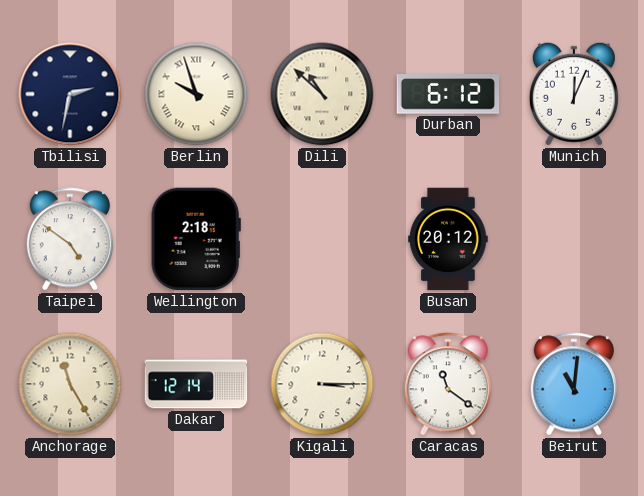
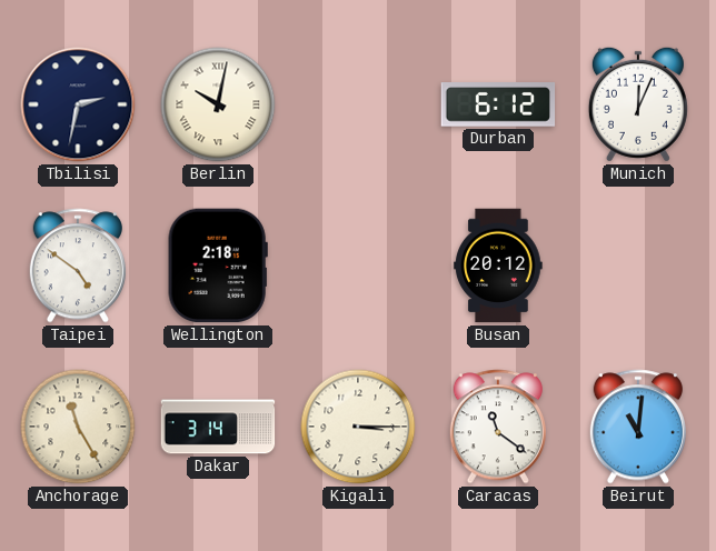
Berlin: 9:57 -> 10:02
Dili: 10:52 -> none
Dakar: 12:14 -> 3:14
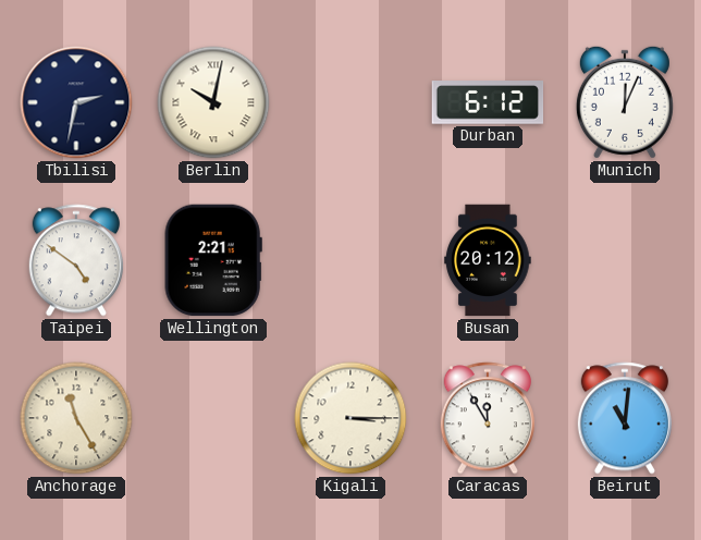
Wellington: 2:18 -> 2:21
Dakar: 3:14 -> none
Caracas: 11:21 -> 11:55
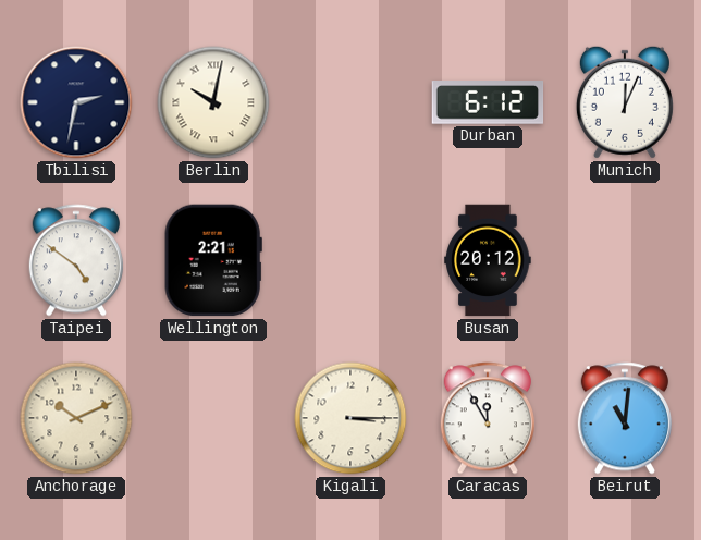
Anchorage: 11:25 -> 10:11
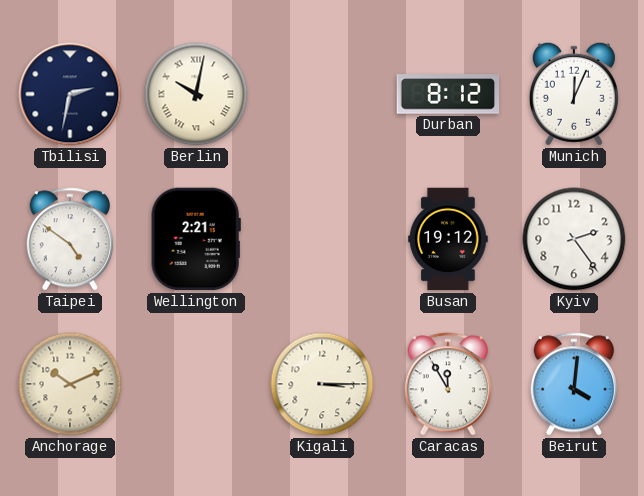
Durban: 6:12 -> 8:12
Busan: 20:12 -> 19:12
Kyiv: none -> 2:24
Beirut: 11:01 -> 4:01
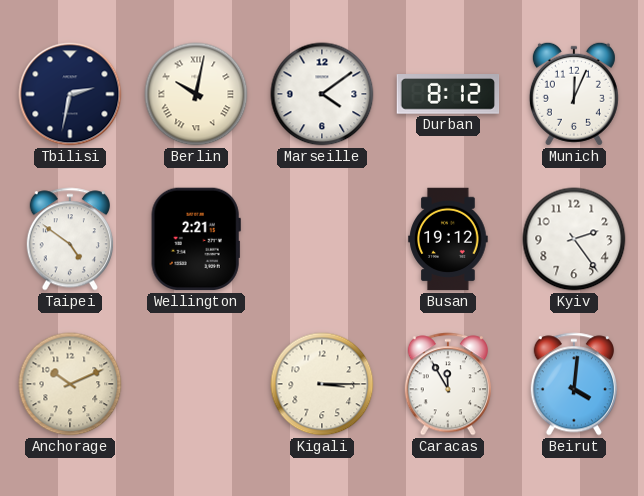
Marseille: none -> 4:09
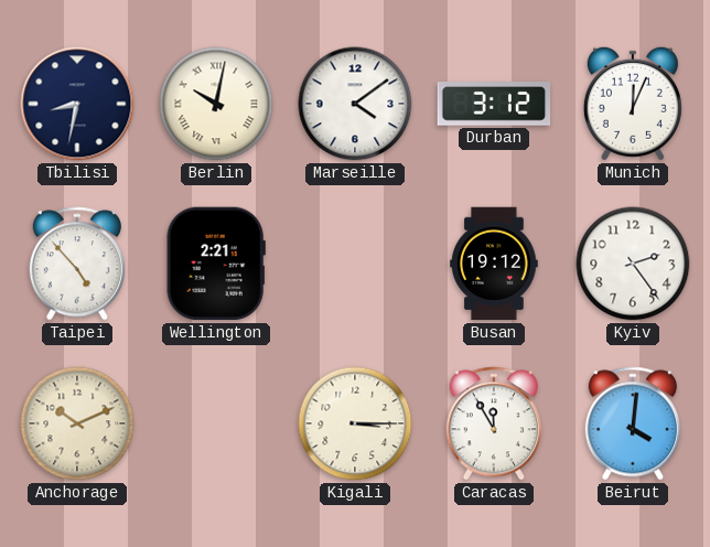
Tbilisi: 2:32 -> 8:32
Durban: 8:12 -> 3:12
Taipei: 4:51 -> 4:53
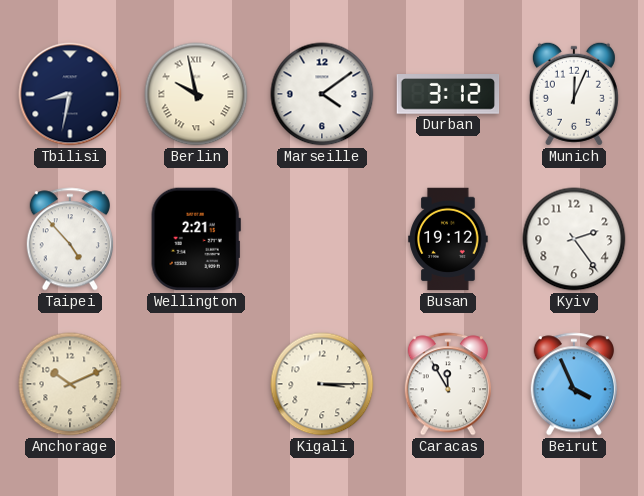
Berlin: 10:02 -> 9:58
Beirut: 4:01 -> 3:56
